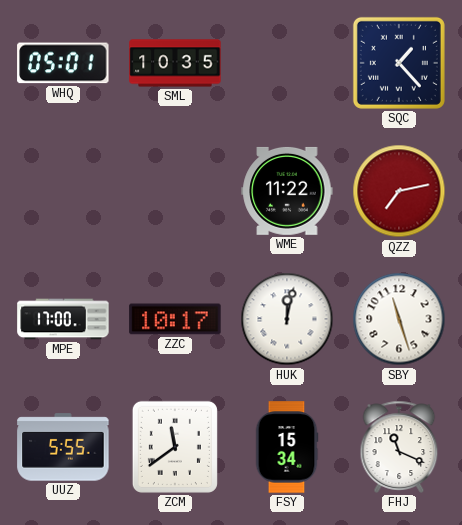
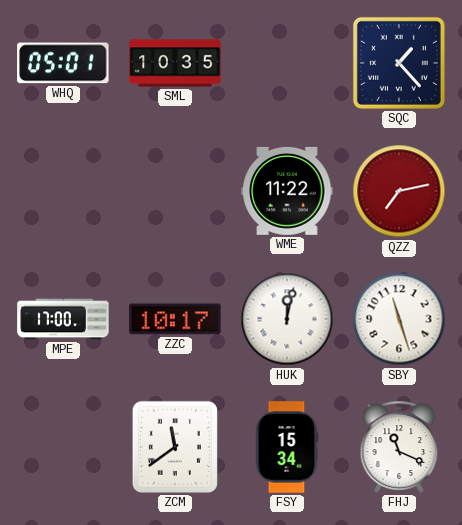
UUZ: 5:55 -> none
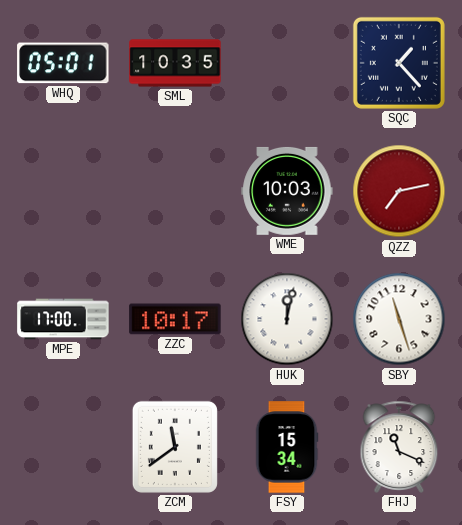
WME: 11:22 -> 10:03
